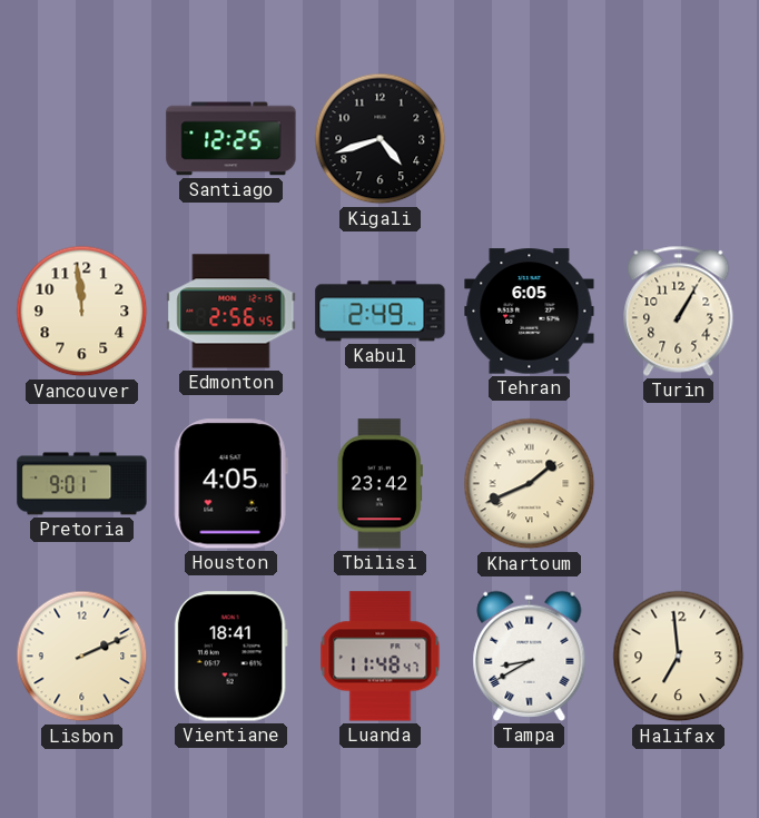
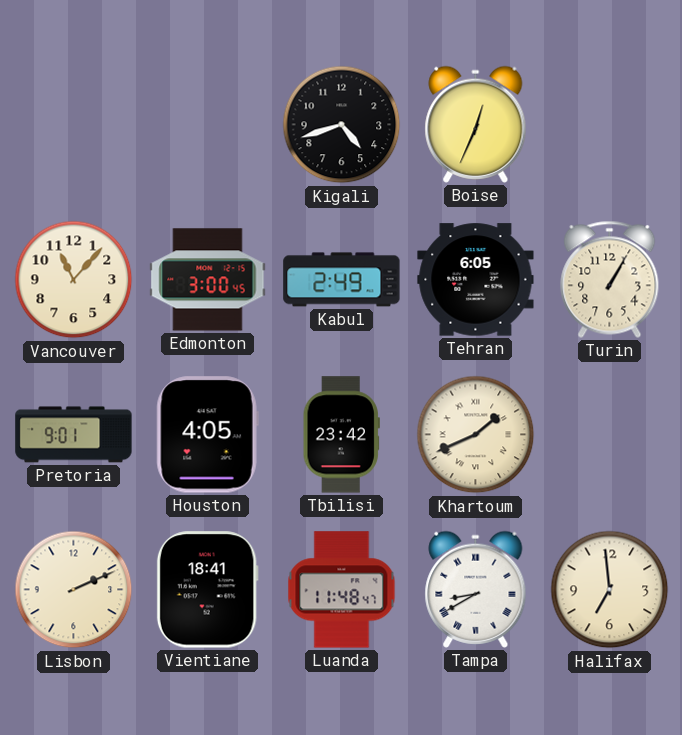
Santiago: 12:25 -> none
Boise: none -> 12:34
Vancouver: 11:59 -> 11:07
Edmonton: 2:56 -> 3:00
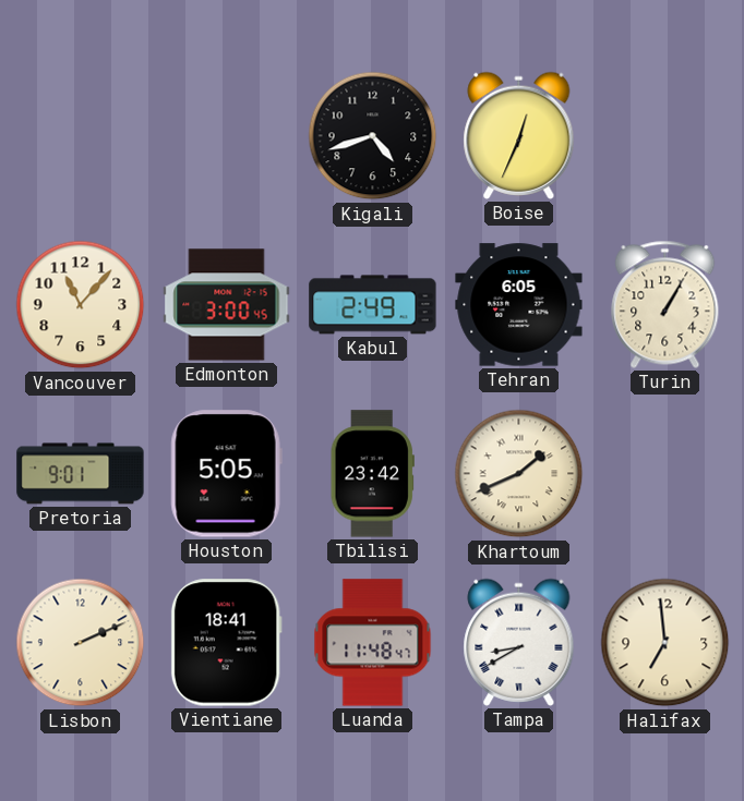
Houston: 4:05 -> 5:05
